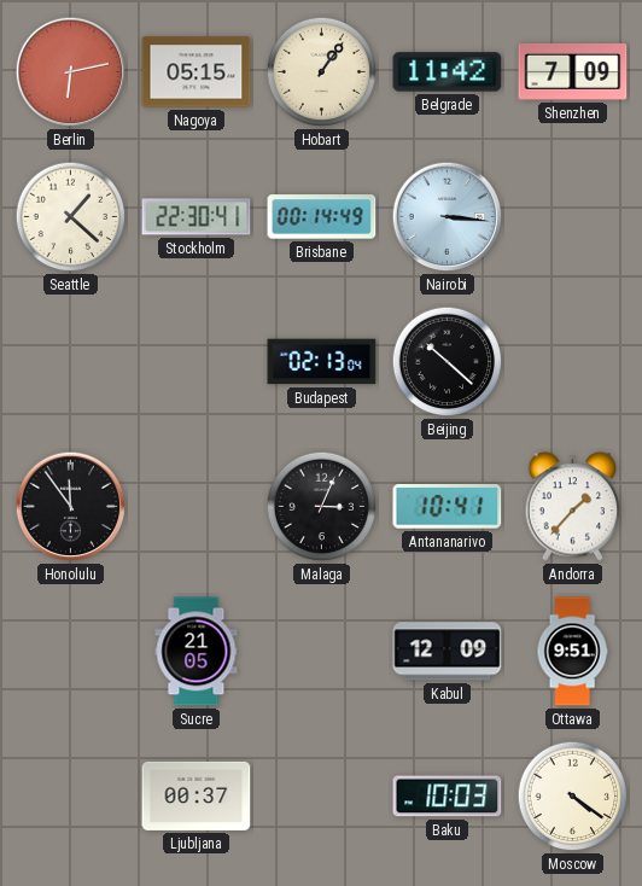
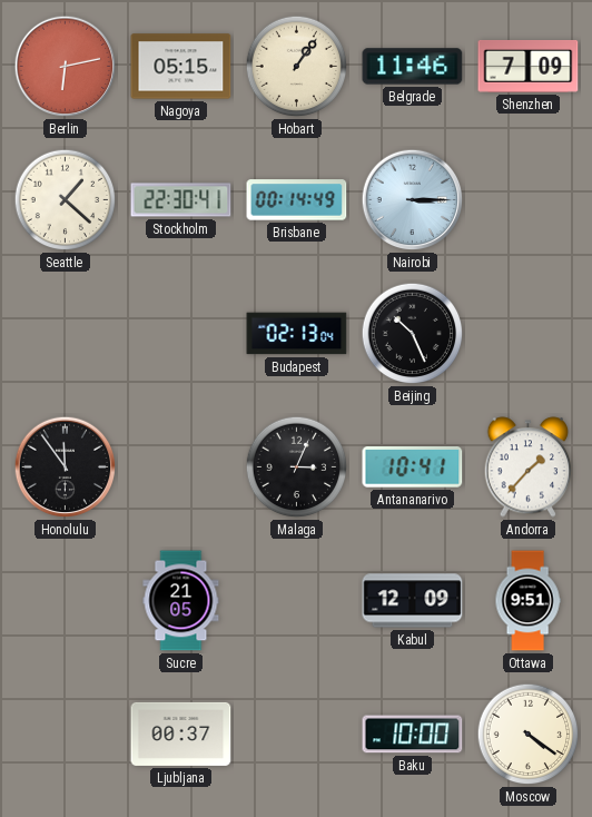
Belgrade: 11:42 -> 11:46
Nairobi: 3:16 -> 3:15
Beijing: 10:22 -> 10:26
Baku: 10:03 -> 10:00
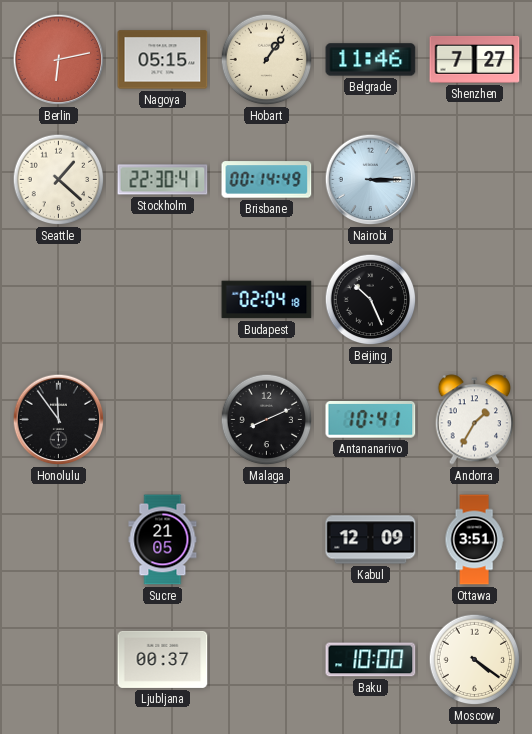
Shenzhen: 7:09 -> 7:27
Budapest: 02:13 -> 02:04
Malaga: 3:04 -> 8:11
Andorra: 1:37 -> 1:35
Ottawa: 9:51 -> 3:51
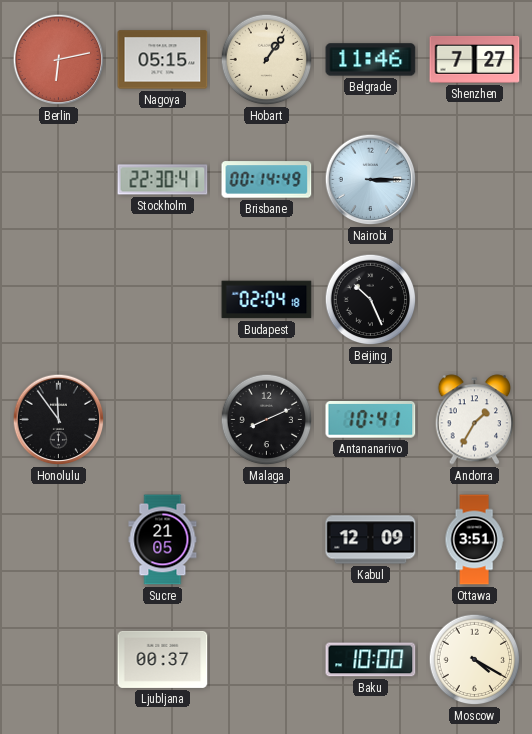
Seattle: 1:22 -> none
Moscow: 4:21 -> 4:20
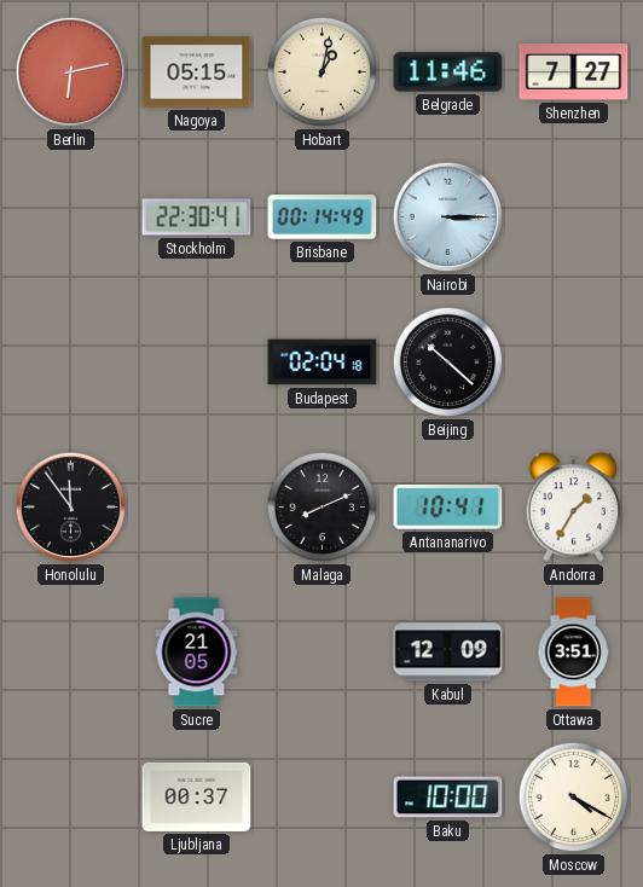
Hobart: 1:06 -> 1:02
Beijing: 10:26 -> 10:22
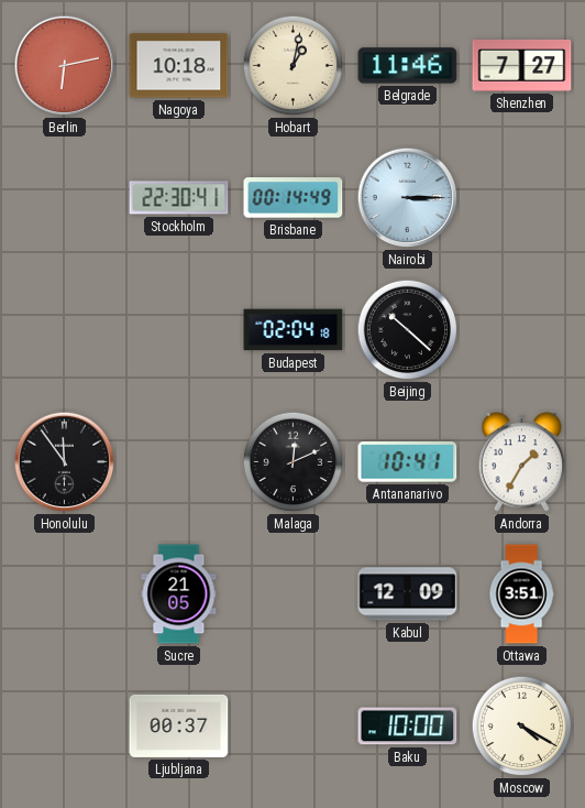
Nagoya: 05:15 -> 10:18
Malaga: 8:11 -> 12:11
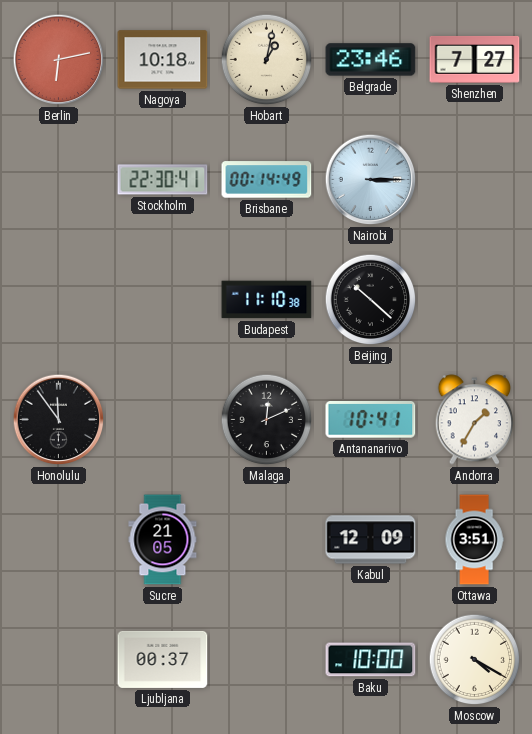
Belgrade: 11:46 -> 23:46
Budapest: 02:04 -> 11:10
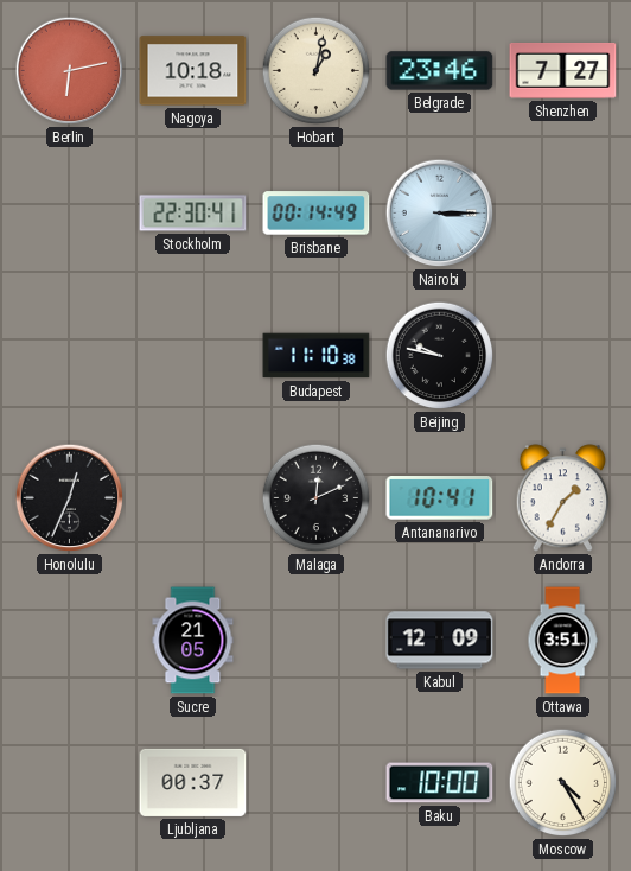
Beijing: 10:22 -> 9:47
Honolulu: 11:54 -> 12:34
Moscow: 4:20 -> 4:25
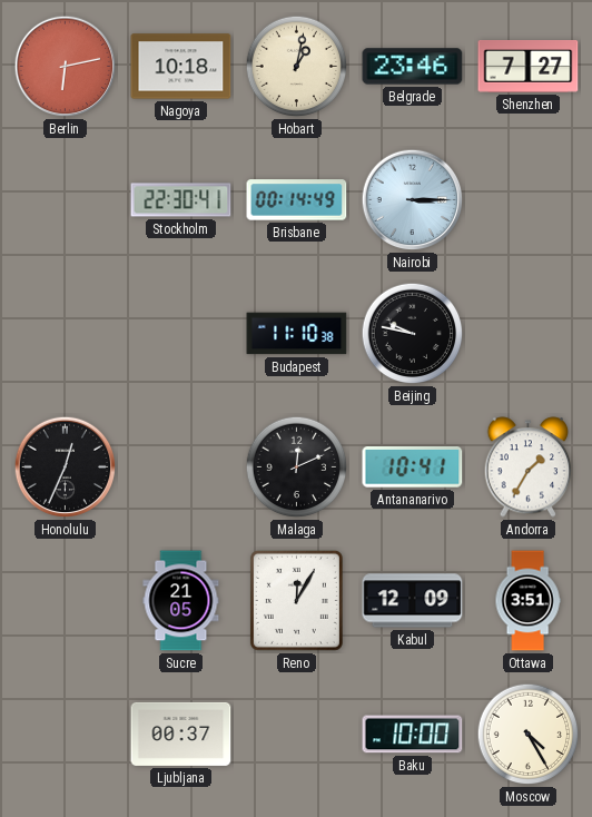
Reno: none -> 12:05
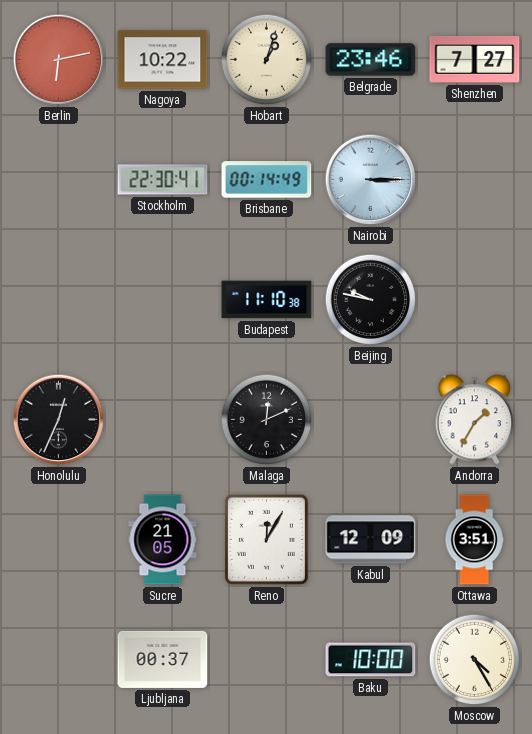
Nagoya: 10:18 -> 10:22
Hobart: 1:02 -> 1:03
Antananarivo: 10:41 -> none
